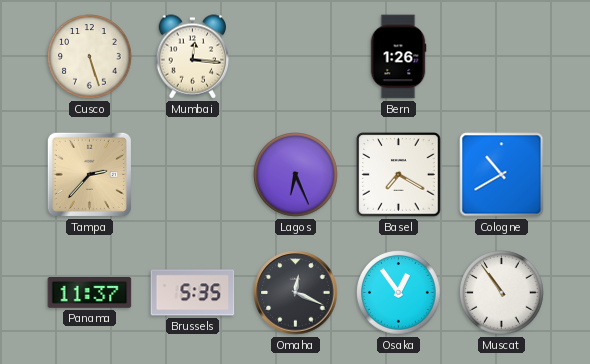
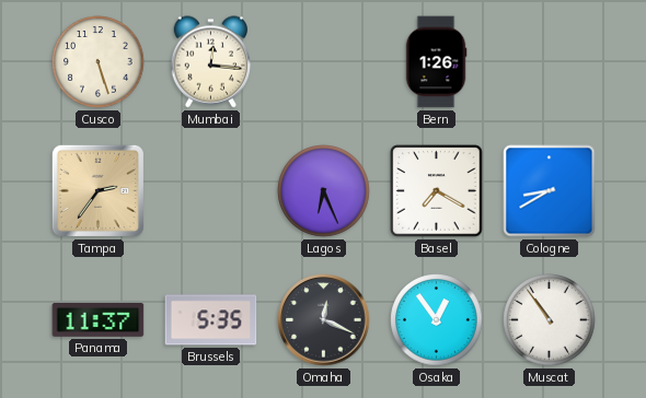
Tampa: 2:37 -> 2:36
Cologne: 10:40 -> 8:40
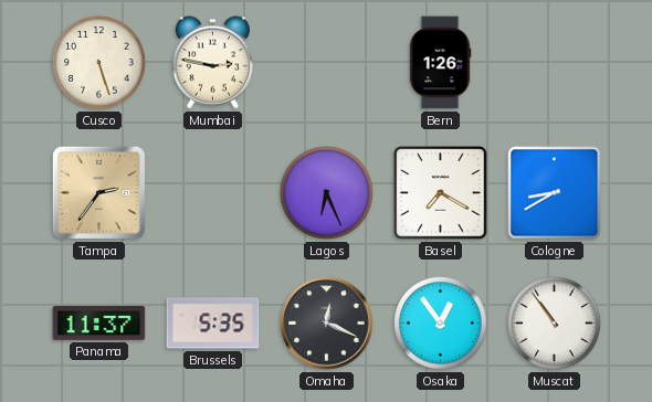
Mumbai: 12:16 -> 2:47
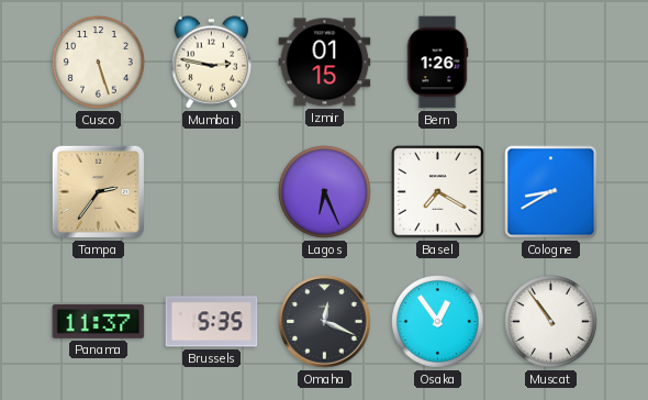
Izmir: none -> 01:15
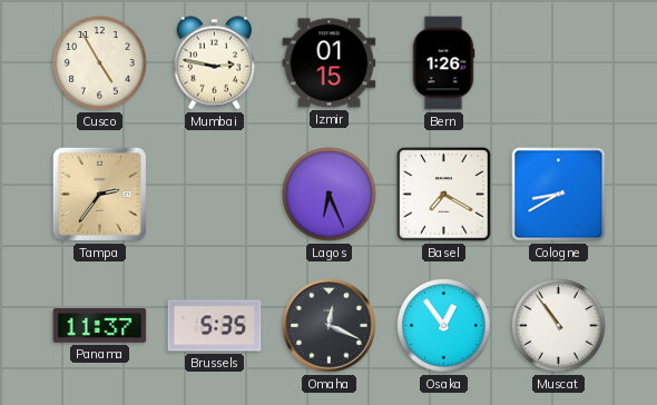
Cusco: 5:27 -> 4:55
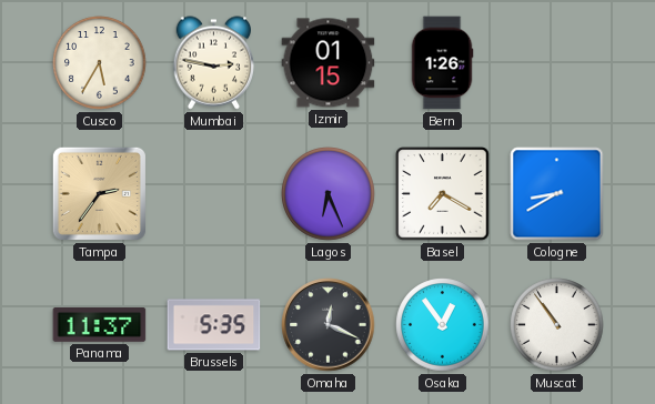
Cusco: 4:55 -> 5:35
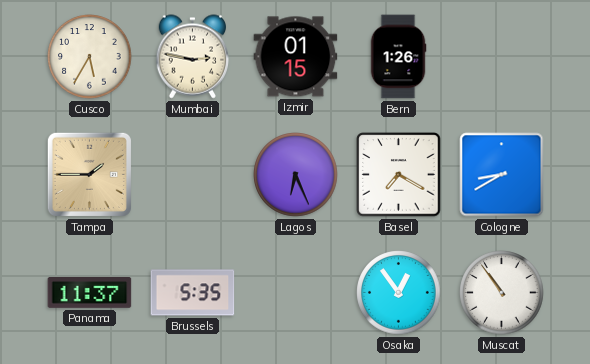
Tampa: 2:36 -> 1:45
Omaha: 12:19 -> none
